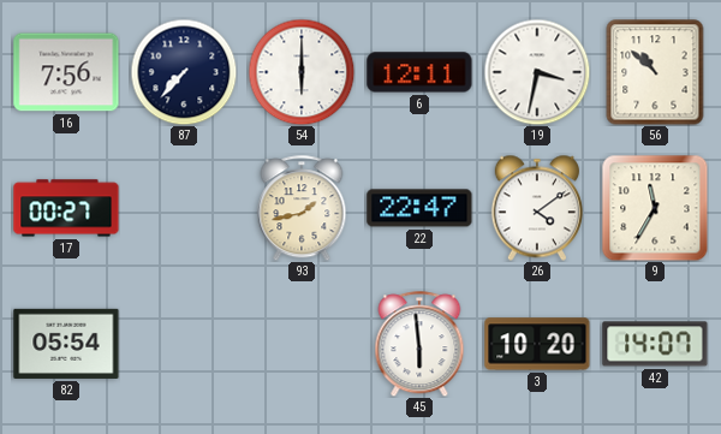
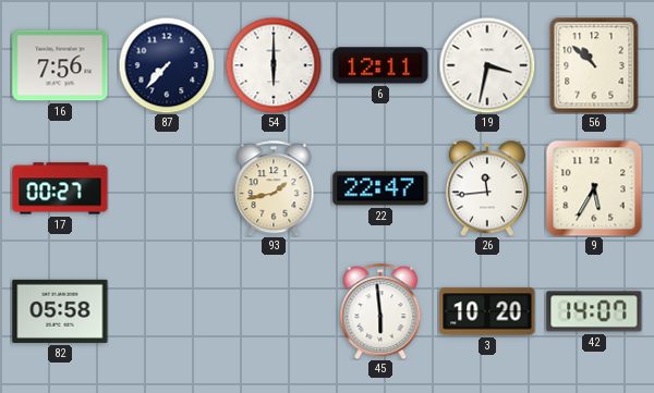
26: 4:09 -> 11:44
9: 11:35 -> 5:35
82: 05:54 -> 05:58
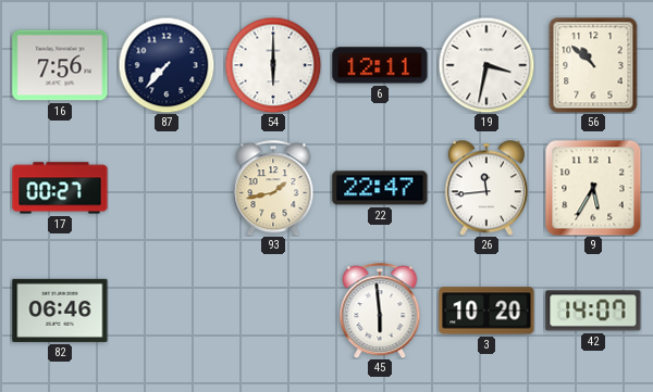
82: 05:58 -> 06:46
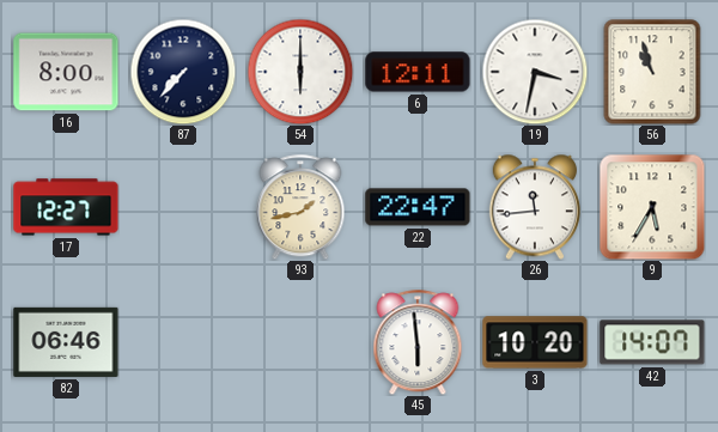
16: 7:56 -> 8:00
56: 10:52 -> 10:57
17: 00:27 -> 12:27
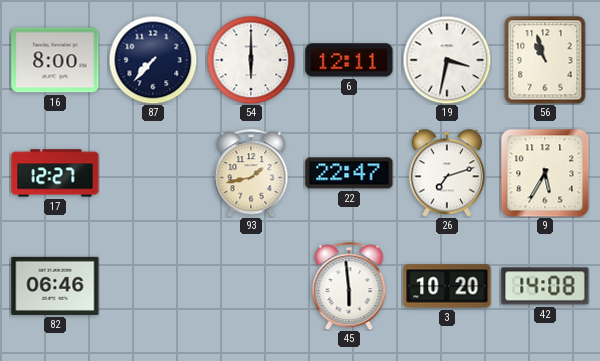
26: 11:44 -> 7:12
42: 14:07 -> 14:08
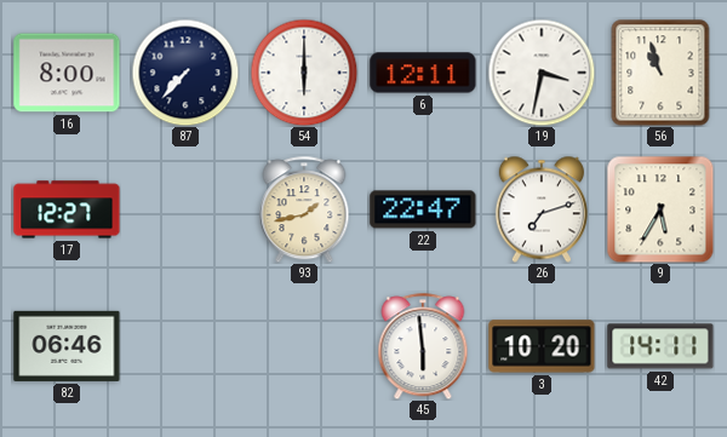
42: 14:08 -> 14:11
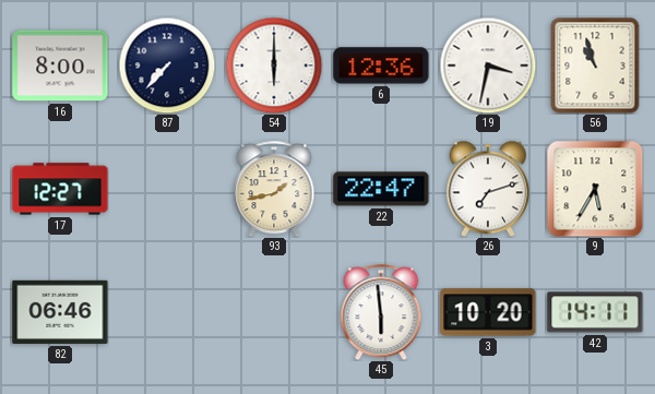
6: 12:11 -> 12:36
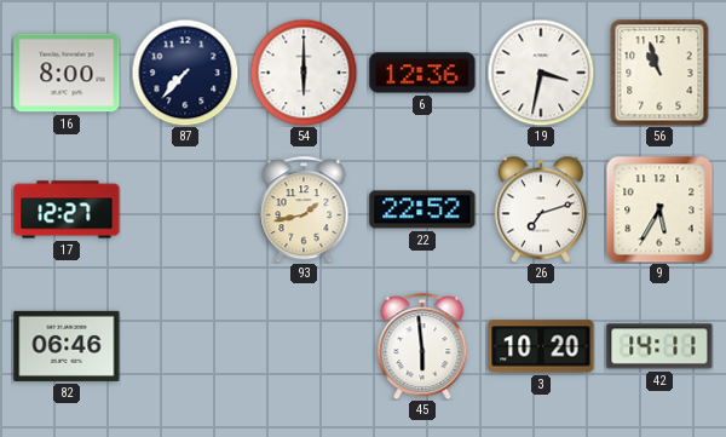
22: 22:47 -> 22:52
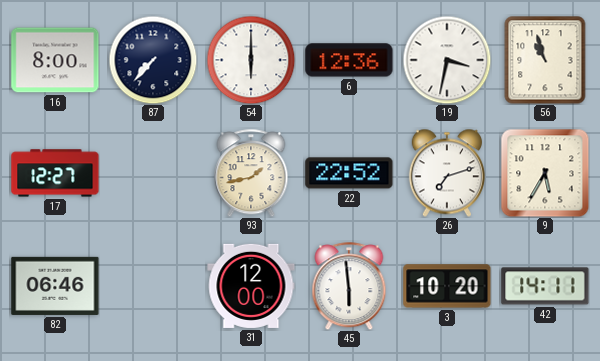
31: none -> 12:00
